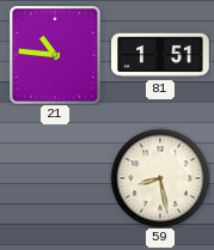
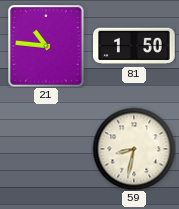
81: 1:51 -> 1:50
59: 8:28 -> 8:32
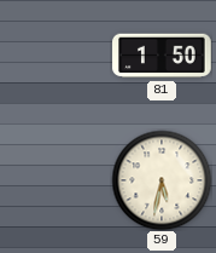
21: 10:46 -> none
59: 8:32 -> 5:32
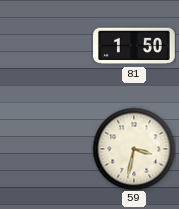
59: 5:32 -> 3:32
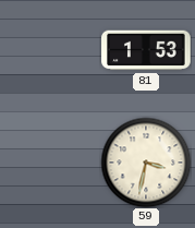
81: 1:50 -> 1:53
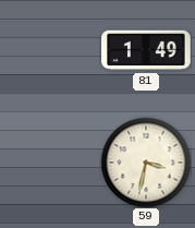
81: 1:53 -> 1:49
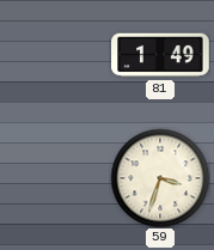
59: 3:32 -> 3:33
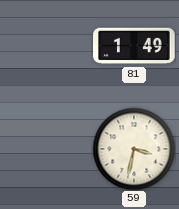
59: 3:33 -> 3:32
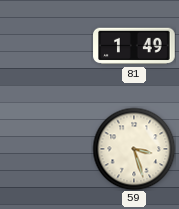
59: 3:32 -> 3:27
